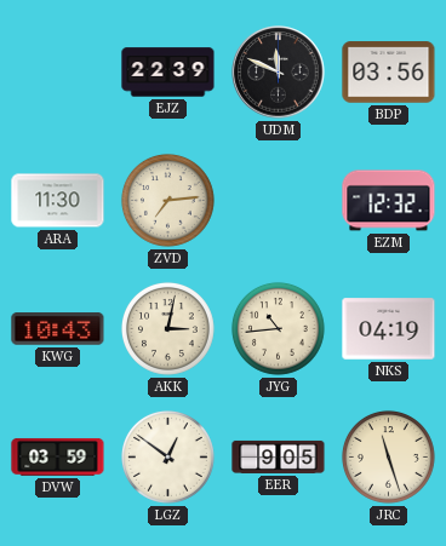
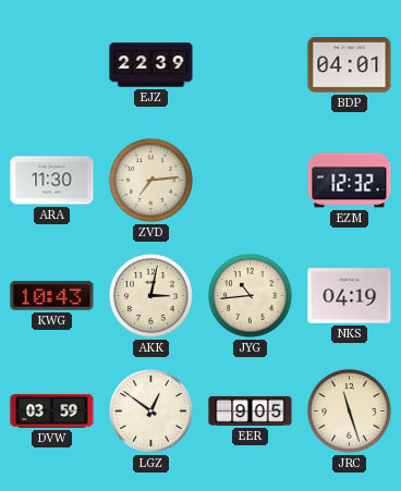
UDM: 11:49 -> none
BDP: 03:56 -> 04:01
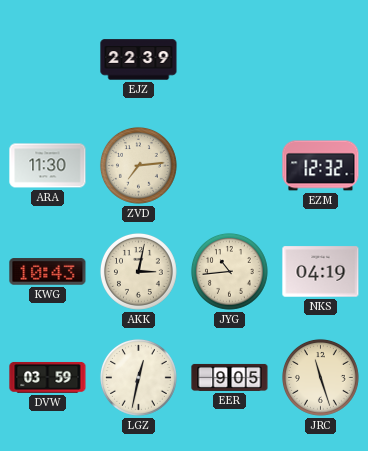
BDP: 04:01 -> none
LGZ: 12:51 -> 12:32
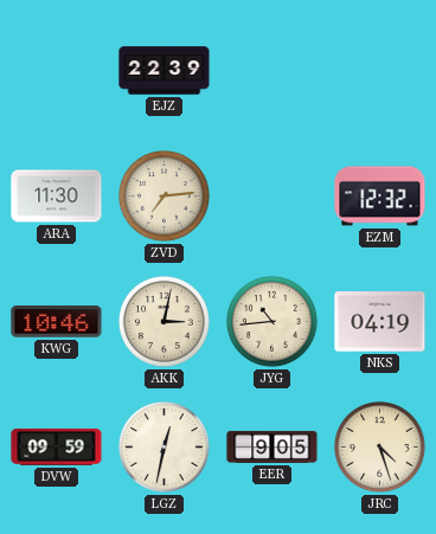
KWG: 10:43 -> 10:46
DVW: 03:59 -> 09:59
JRC: 11:27 -> 4:27
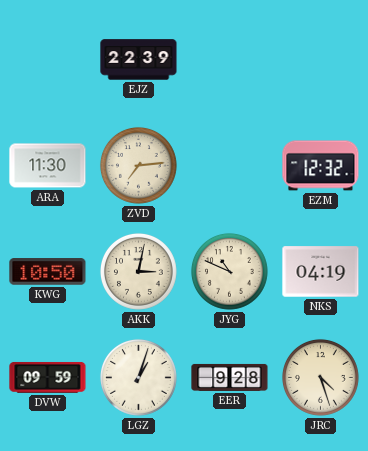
KWG: 10:46 -> 10:50
JYG: 10:44 -> 10:49
LGZ: 12:32 -> 1:03
EER: 9:05 -> 9:28
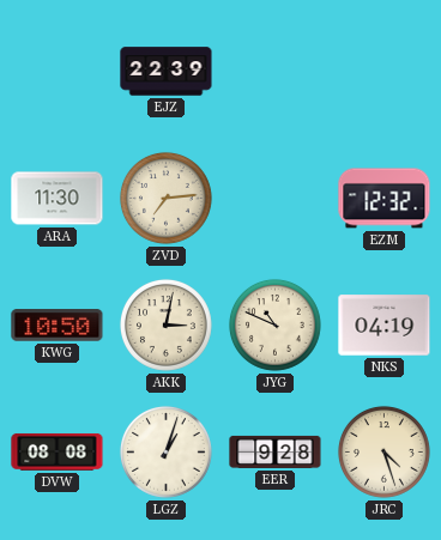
DVW: 09:59 -> 08:08
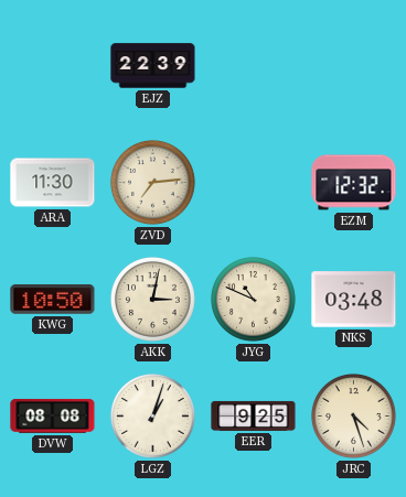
NKS: 04:19 -> 03:48
EER: 9:28 -> 9:25
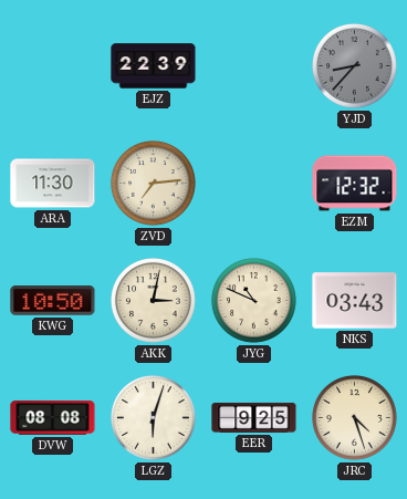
YJD: none -> 8:37
NKS: 03:48 -> 03:43
LGZ: 1:03 -> 6:03
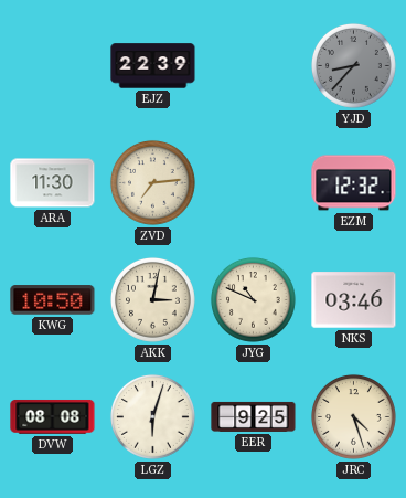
NKS: 03:43 -> 03:46
